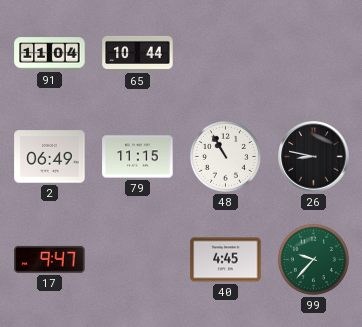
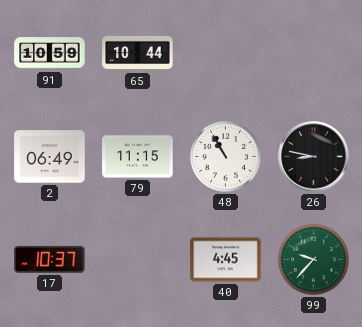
91: 11:04 -> 10:59
17: 9:47 -> 10:37
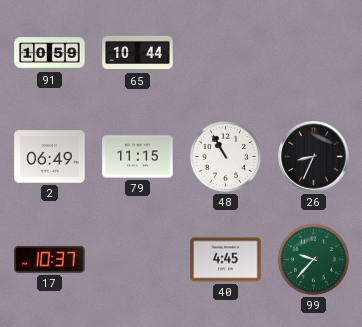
26: 8:47 -> 8:34
